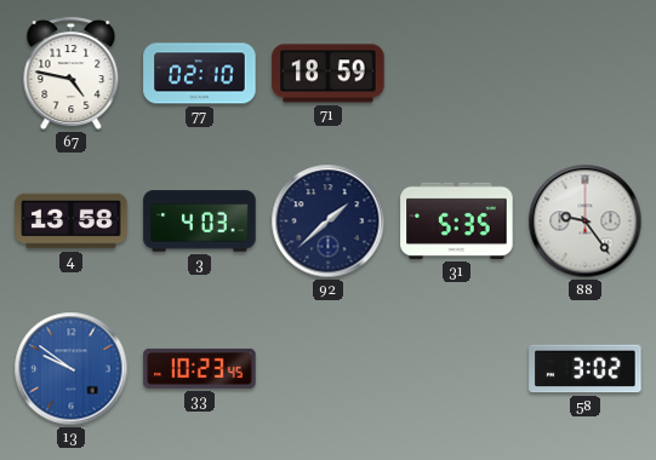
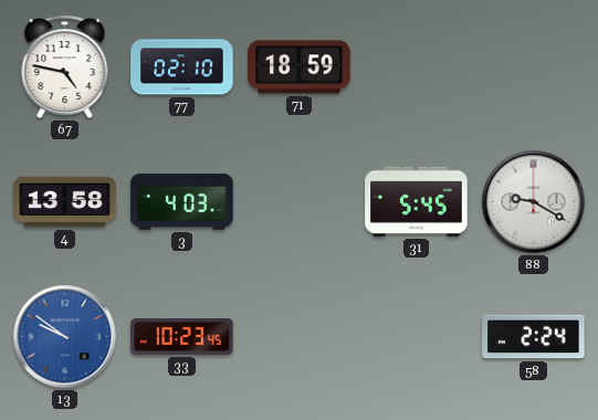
92: 1:38 -> none
31: 5:35 -> 5:45
88: 9:24 -> 9:20
58: 3:02 -> 2:24
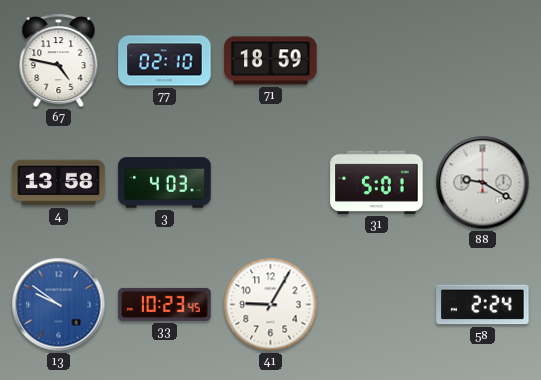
31: 5:45 -> 5:01
41: none -> 9:05
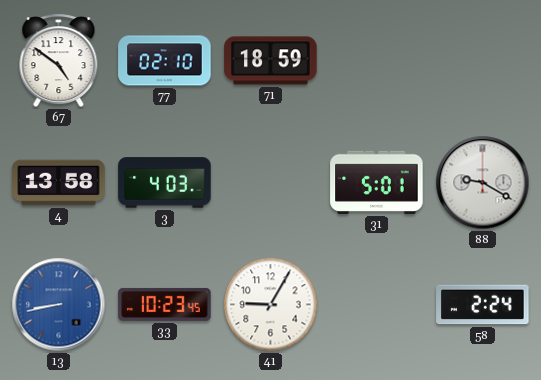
67: 4:47 -> 4:51
13: 9:51 -> 8:43
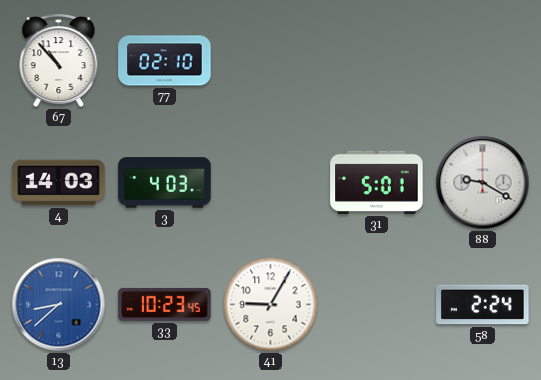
67: 4:51 -> 10:53
71: 18:59 -> none
4: 13:58 -> 14:03
13: 8:43 -> 8:38
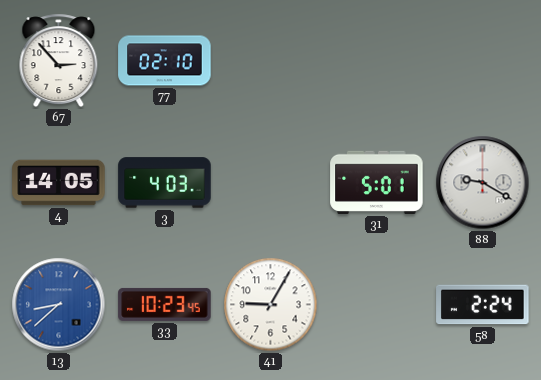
67: 10:53 -> 2:53
4: 14:03 -> 14:05
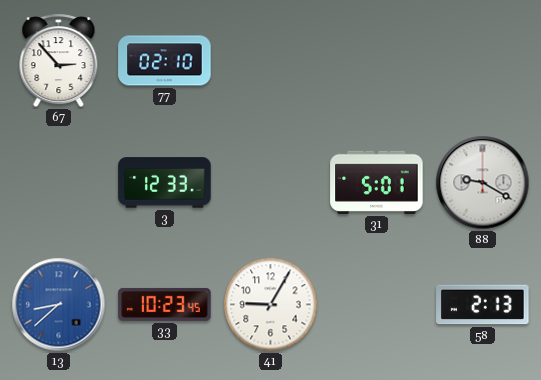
4: 14:05 -> none
3: 4:03 -> 12:33
58: 2:24 -> 2:13
